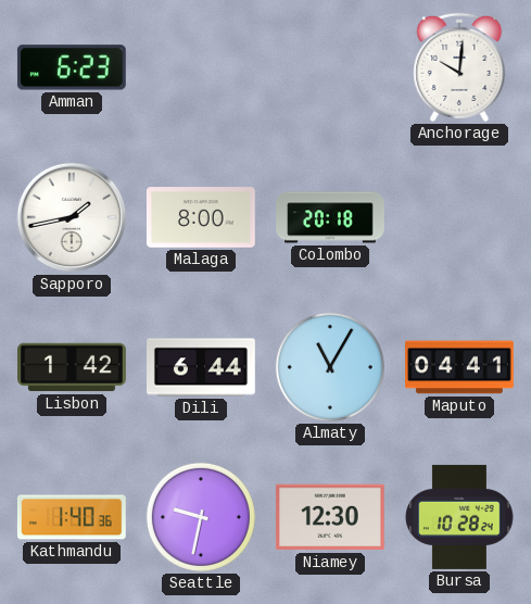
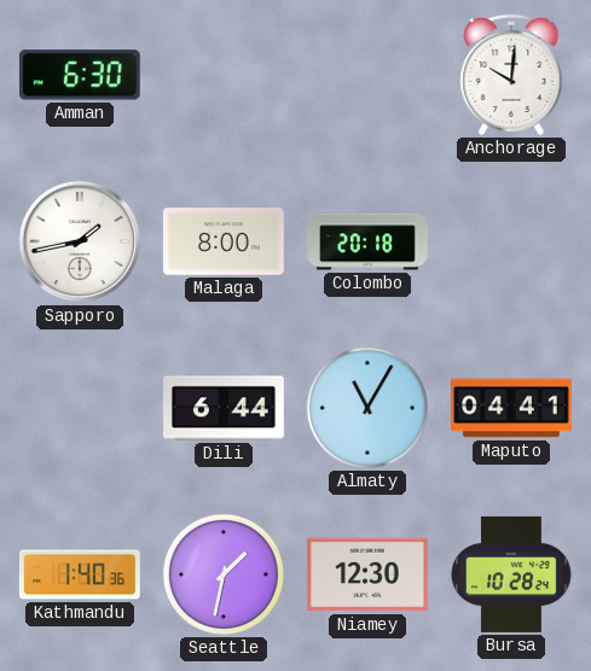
Amman: 6:23 -> 6:30
Lisbon: 1:42 -> none
Seattle: 9:32 -> 1:32
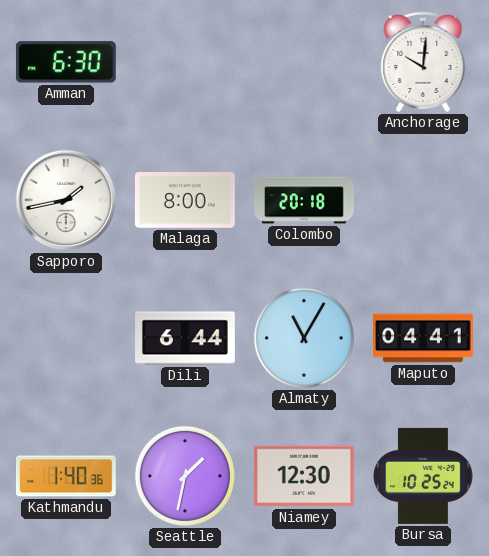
Bursa: 10:28 -> 10:25
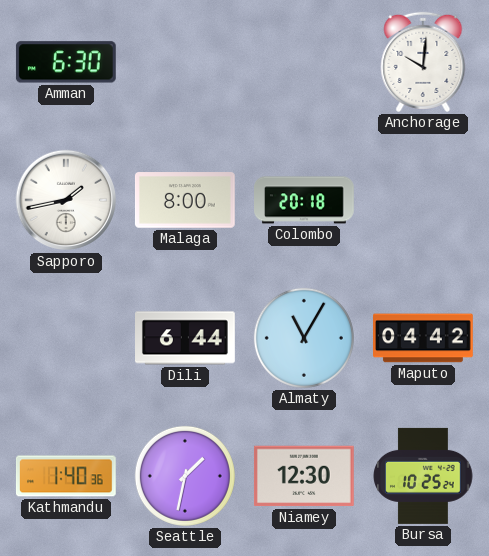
Maputo: 04:41 -> 04:42
